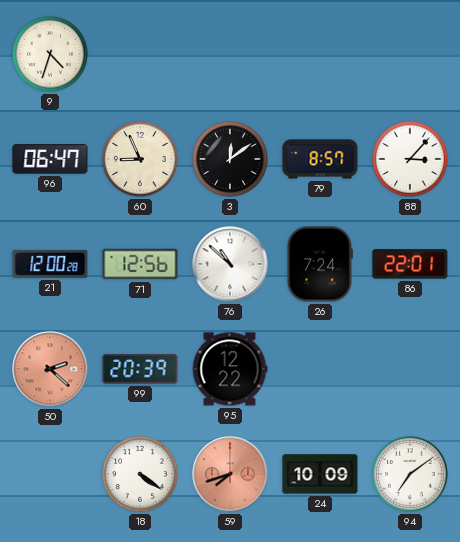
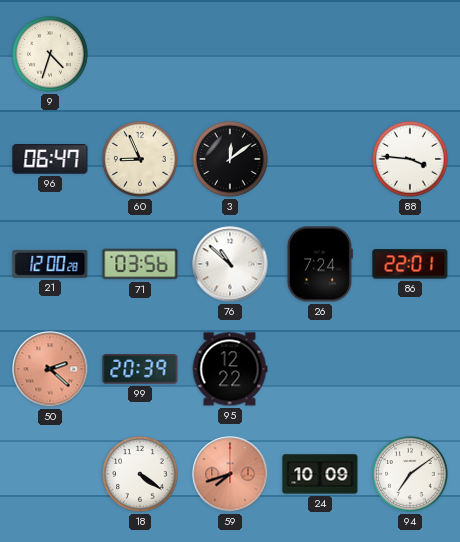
79: 8:57 -> none
88: 3:07 -> 3:46
71: 12:56 -> 03:56
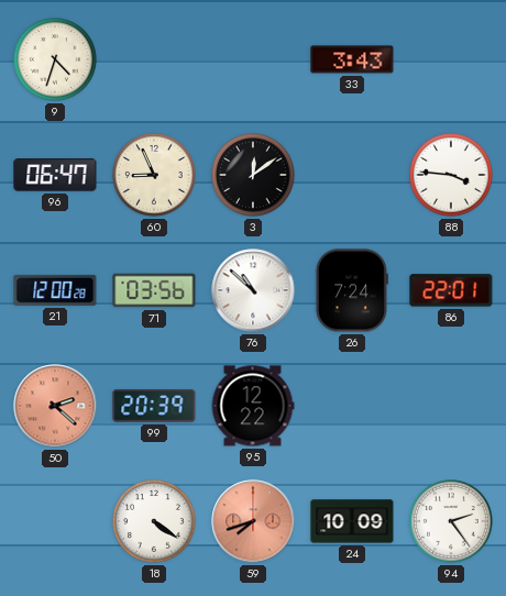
33: none -> 3:43
94: 7:09 -> 2:24
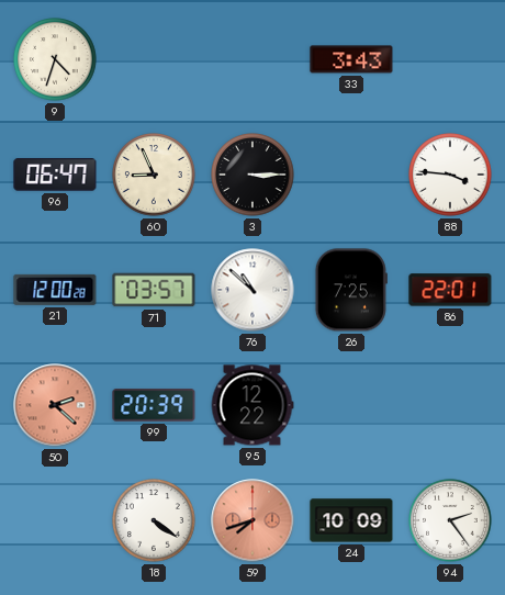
3: 12:09 -> 3:15
71: 03:56 -> 03:57
26: 7:24 -> 7:25
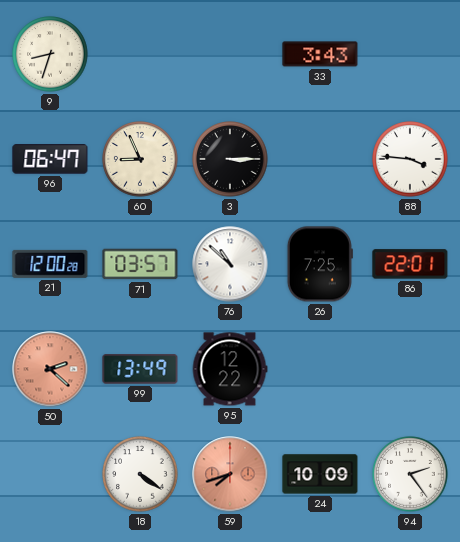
9: 4:33 -> 8:33
99: 20:39 -> 13:49
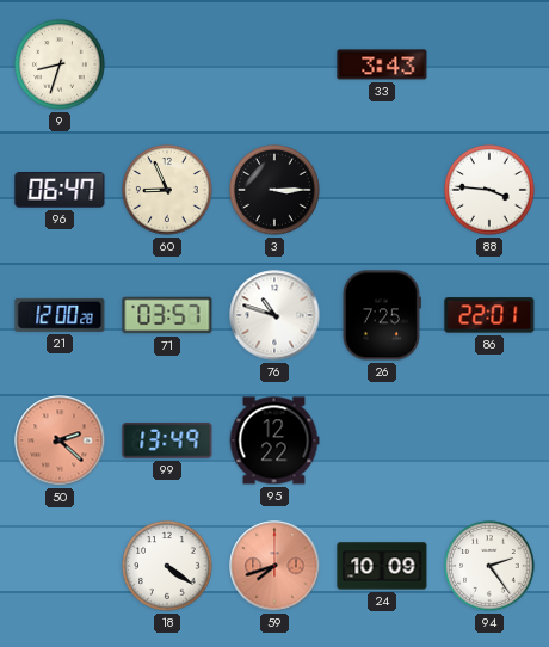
76: 10:52 -> 10:48
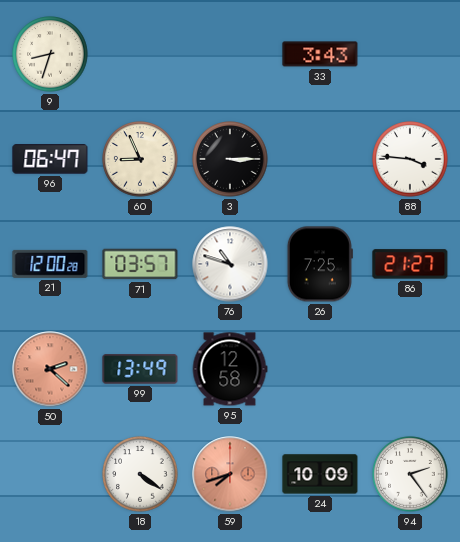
86: 22:01 -> 21:27
95: 12:22 -> 12:58
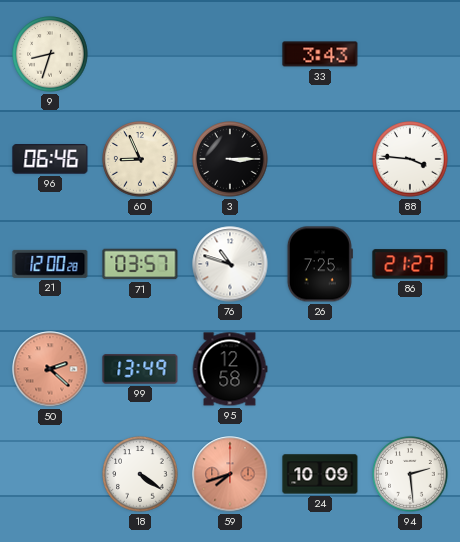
96: 06:47 -> 06:46
94: 2:24 -> 2:29
